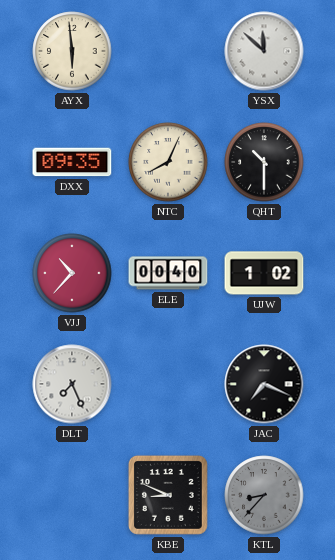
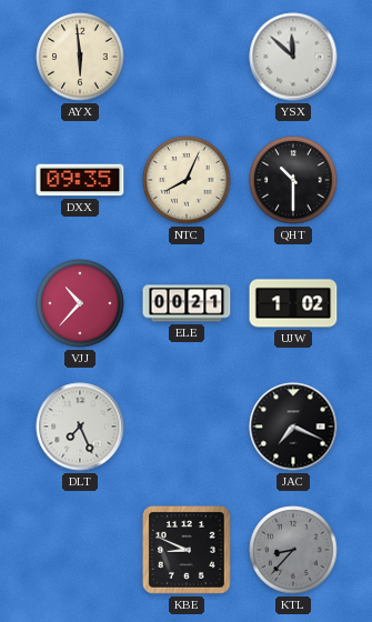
ELE: 00:40 -> 00:21
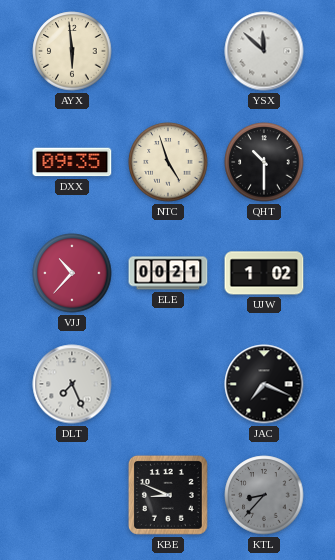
NTC: 8:04 -> 4:57
